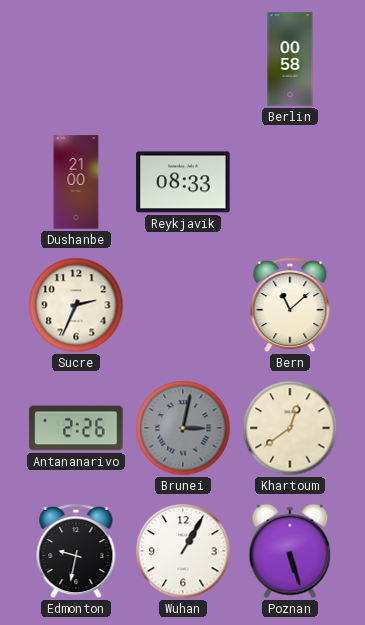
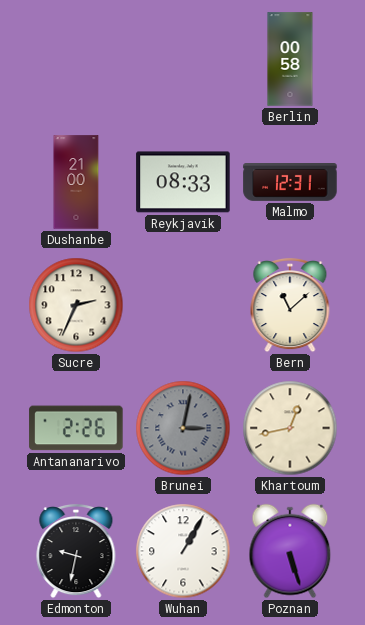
Malmo: none -> 12:31
Khartoum: 12:39 -> 12:43
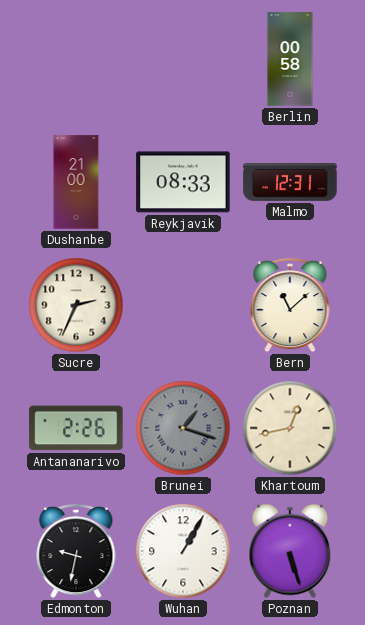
Brunei: 3:02 -> 1:18
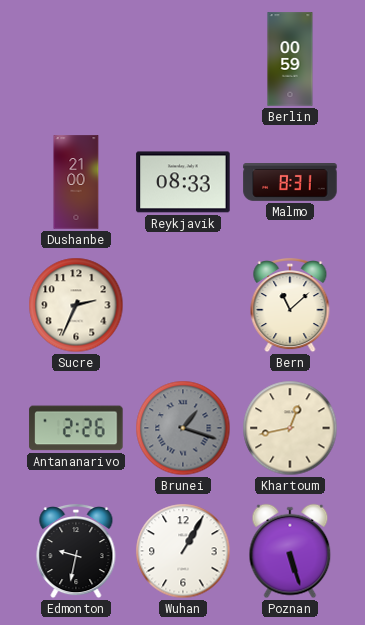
Berlin: 00:58 -> 00:59
Malmo: 12:31 -> 8:31
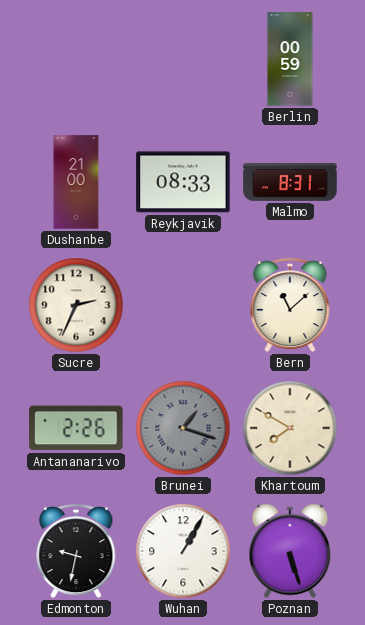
Khartoum: 12:43 -> 7:50
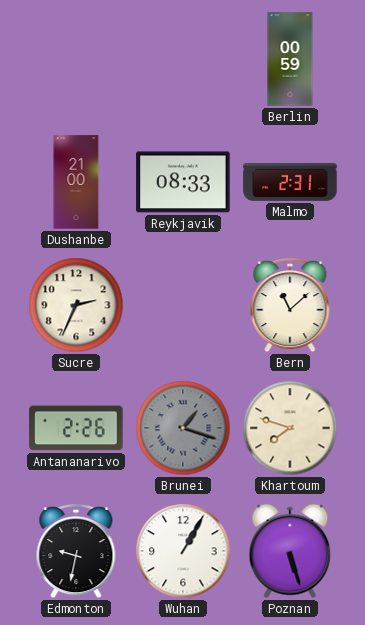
Malmo: 8:31 -> 2:31
Khartoum: 7:50 -> 7:48
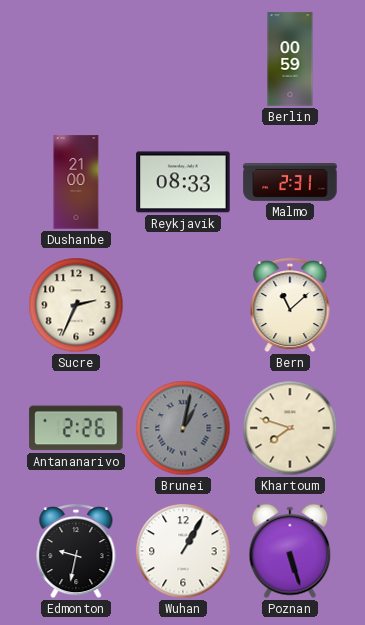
Brunei: 1:18 -> 1:02
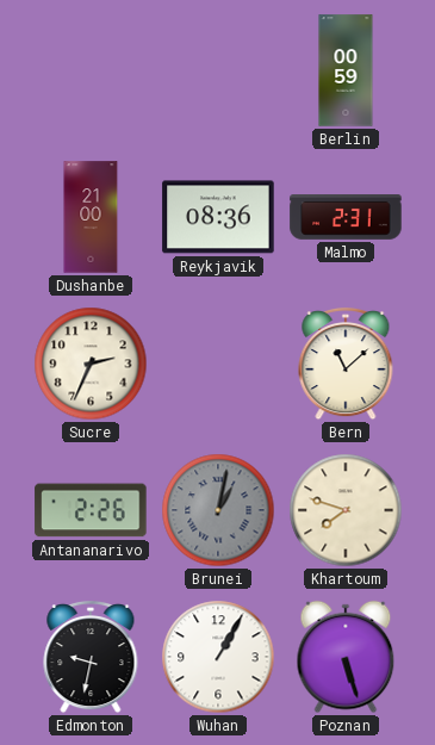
Reykjavik: 08:33 -> 08:36
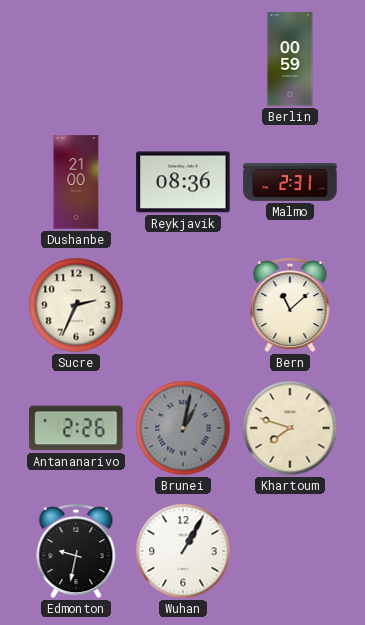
Poznan: 5:27 -> none
